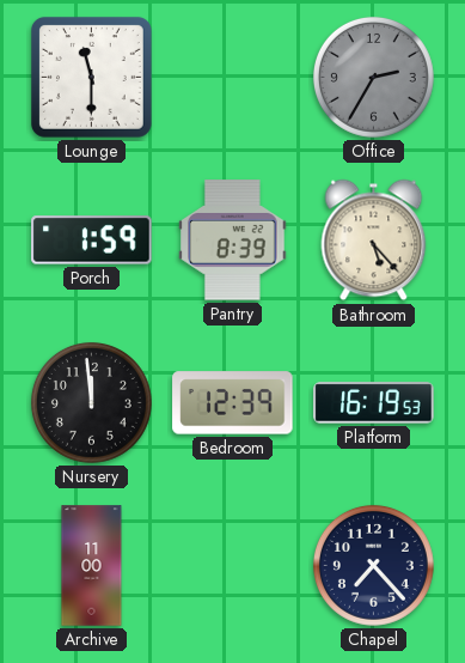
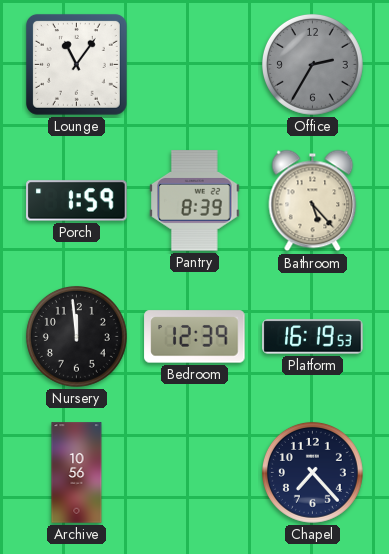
Lounge: 11:30 -> 11:06
Archive: 11:00 -> 10:56
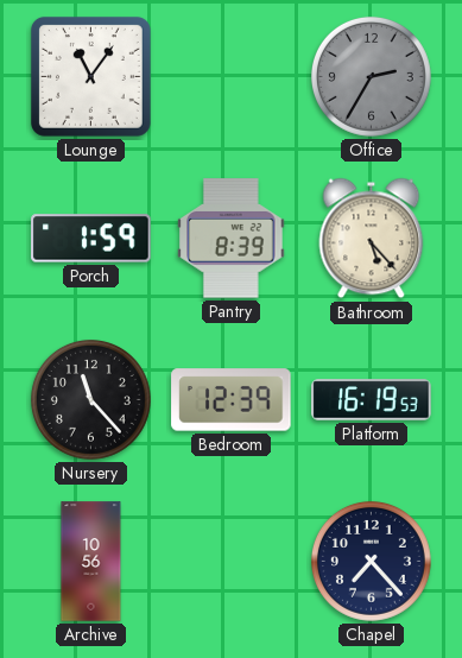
Nursery: 11:59 -> 11:23
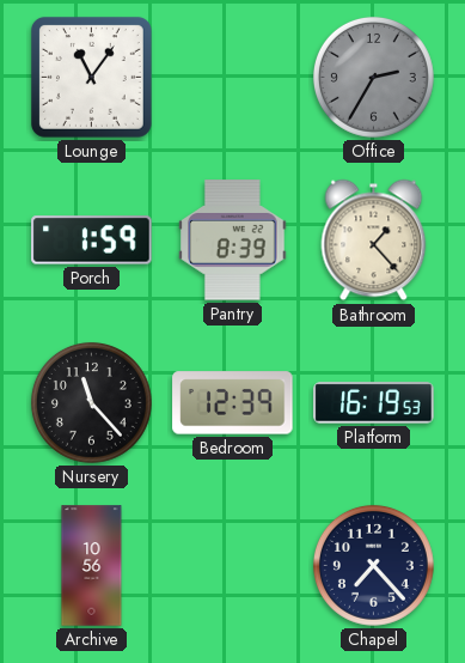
Bathroom: 5:23 -> 1:23
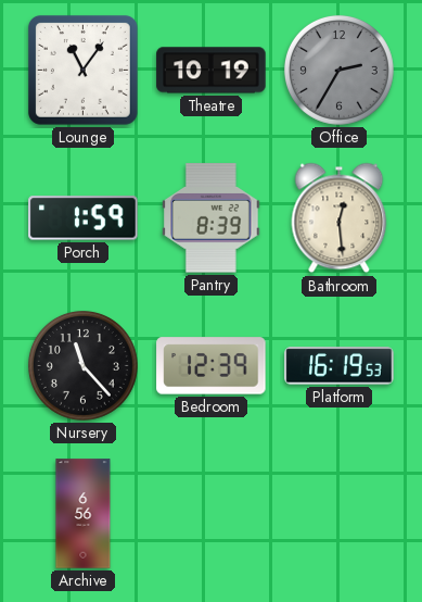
Theatre: none -> 10:19
Bathroom: 1:23 -> 12:29
Archive: 10:56 -> 6:56
Chapel: 7:23 -> none
